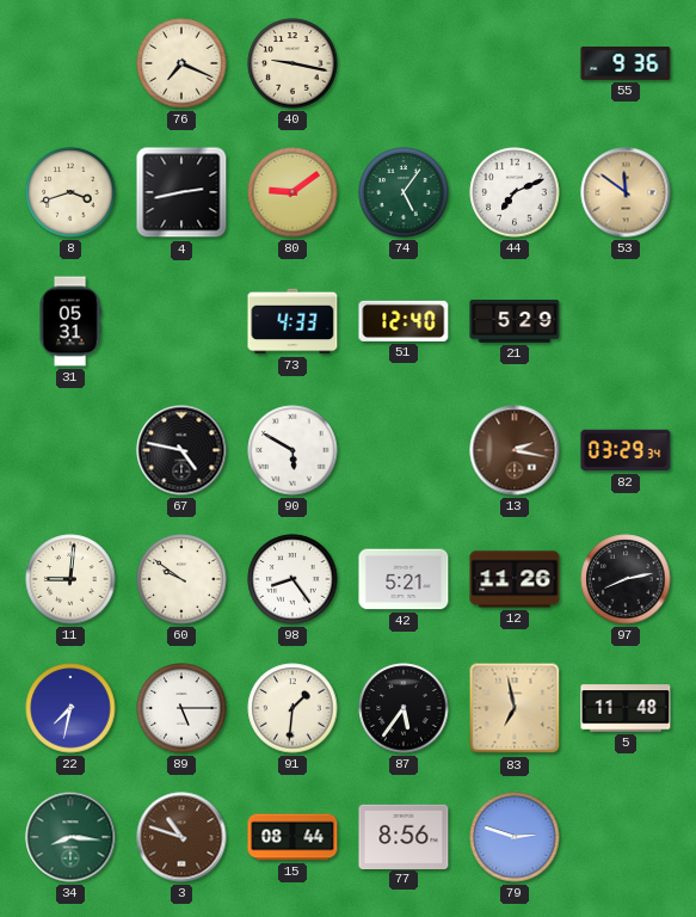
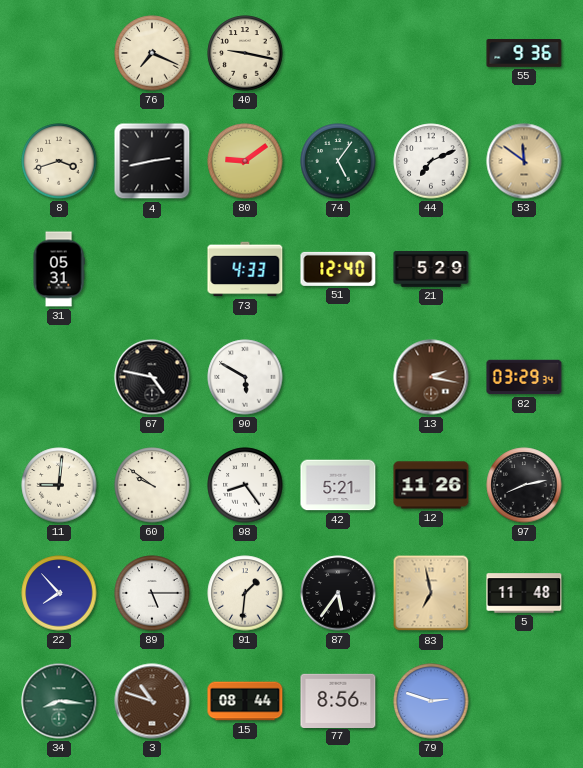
22: 7:32 -> 7:53
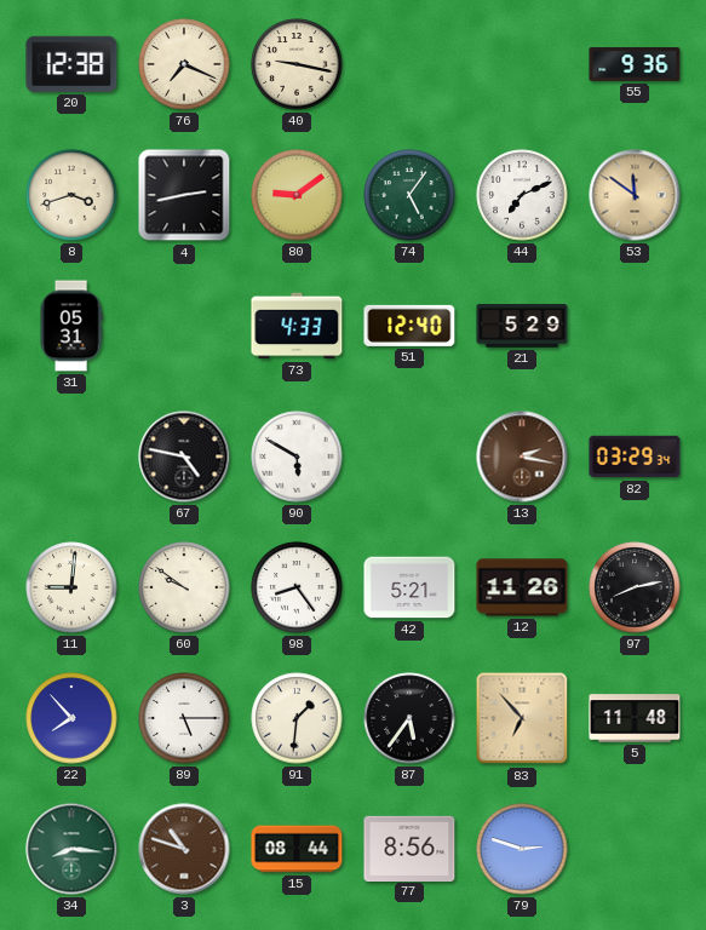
20: none -> 12:38
83: 6:58 -> 6:53
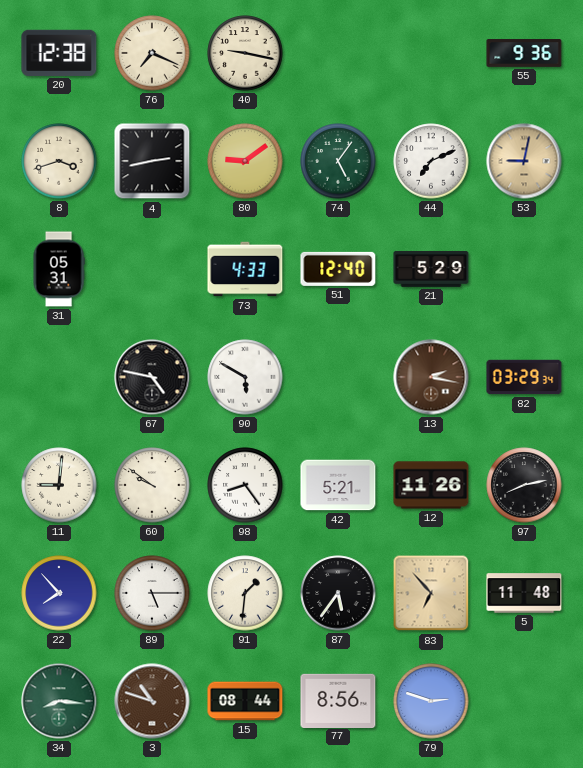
53: 11:51 -> 9:02
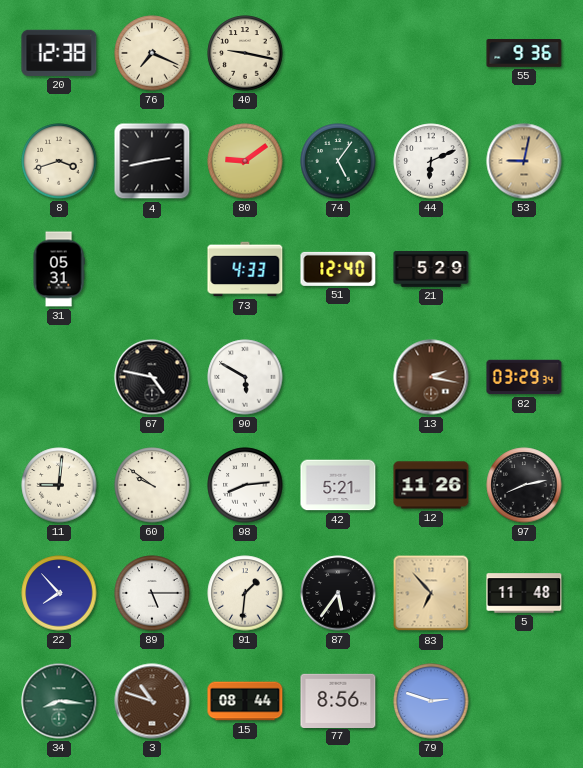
44: 7:11 -> 6:11
98: 8:24 -> 8:14
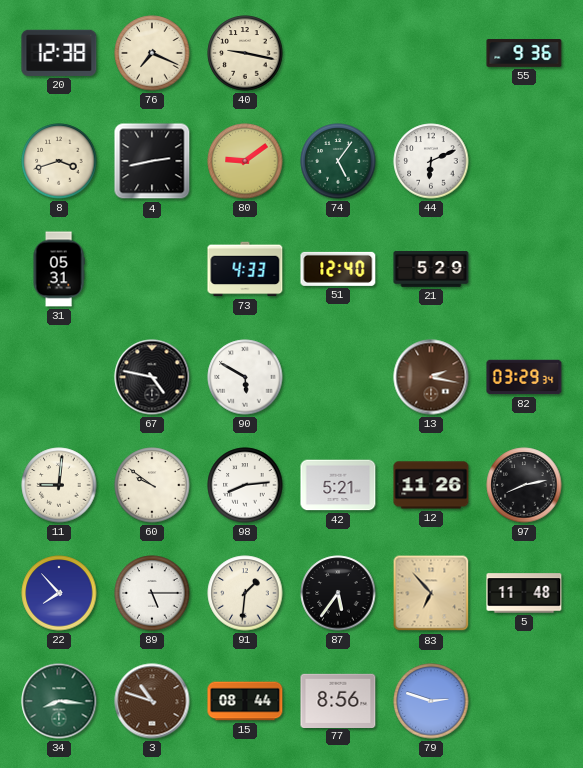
53: 9:02 -> none
